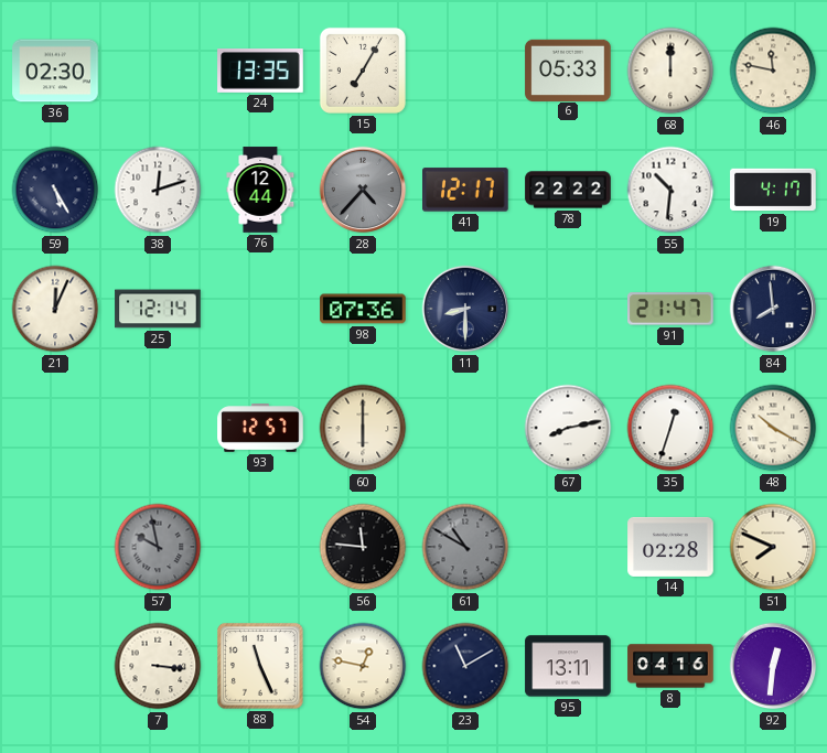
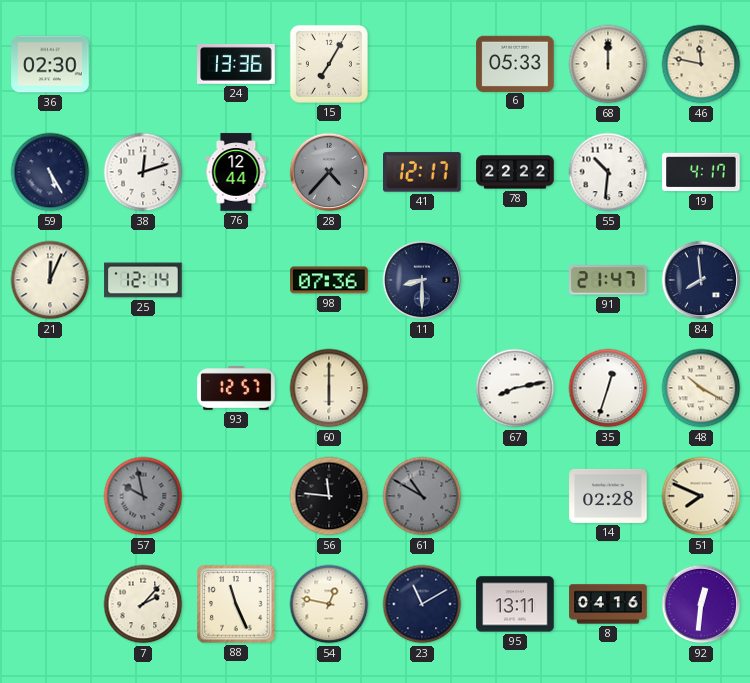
24: 13:35 -> 13:36
7: 3:16 -> 2:07
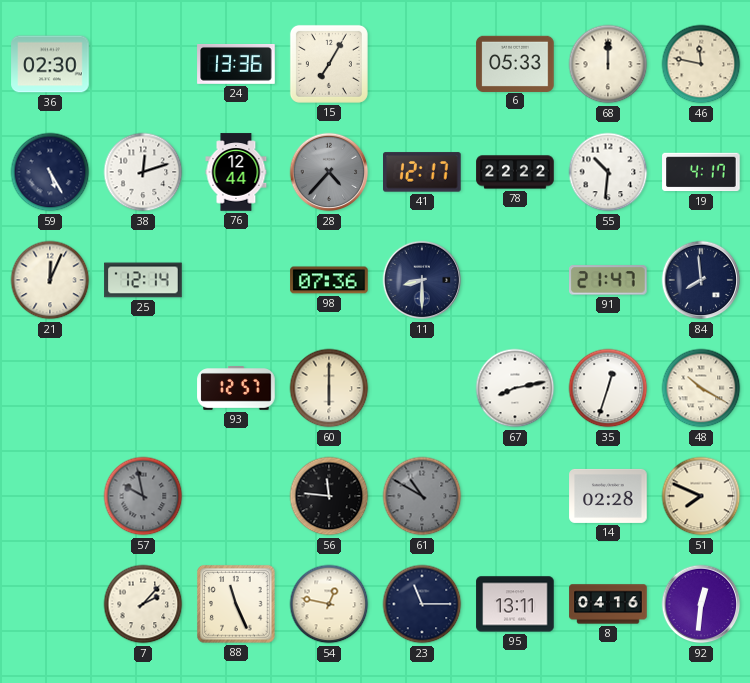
23: 11:10 -> 11:15
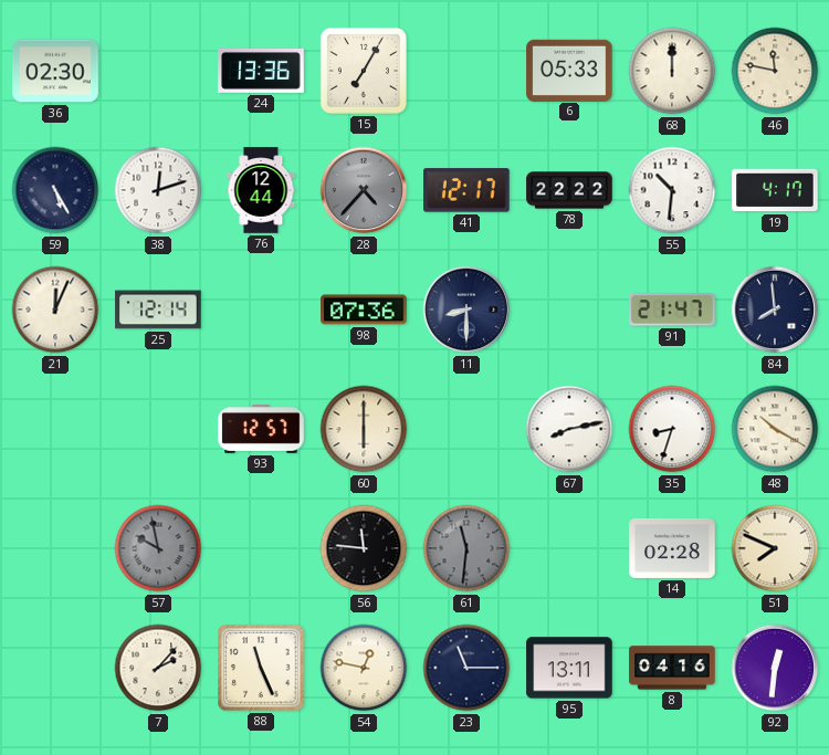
35: 12:33 -> 8:33
61: 10:50 -> 11:31
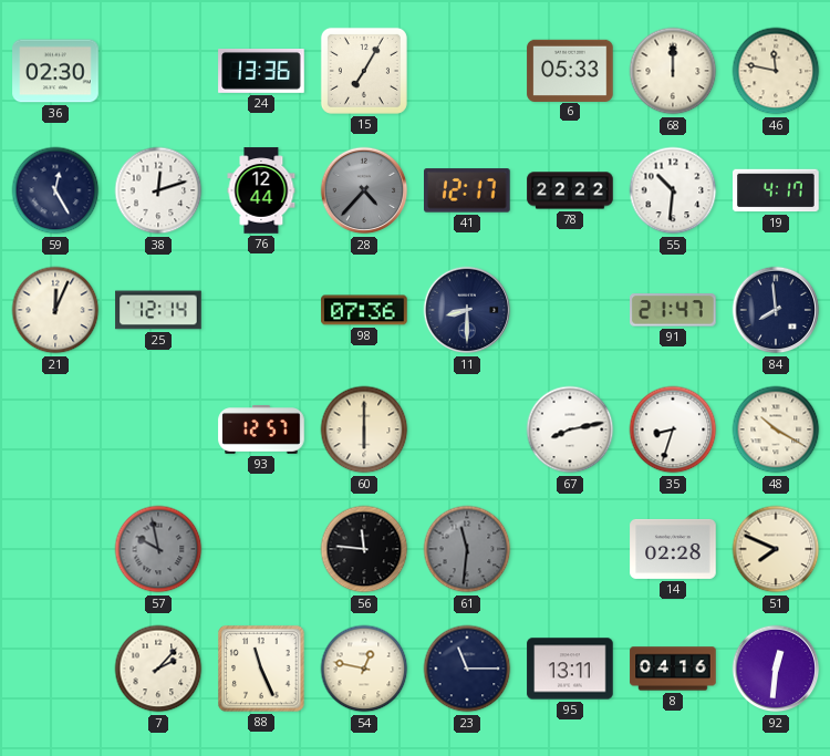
59: 5:25 -> 12:25
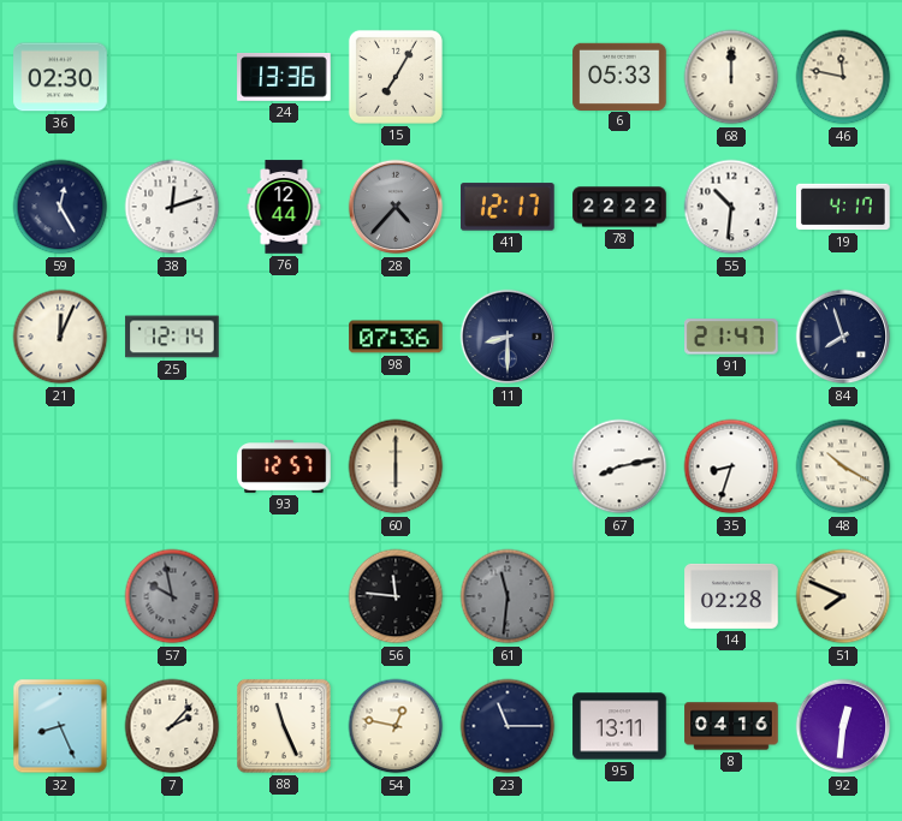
84: 7:59 -> 7:57
32: none -> 8:26
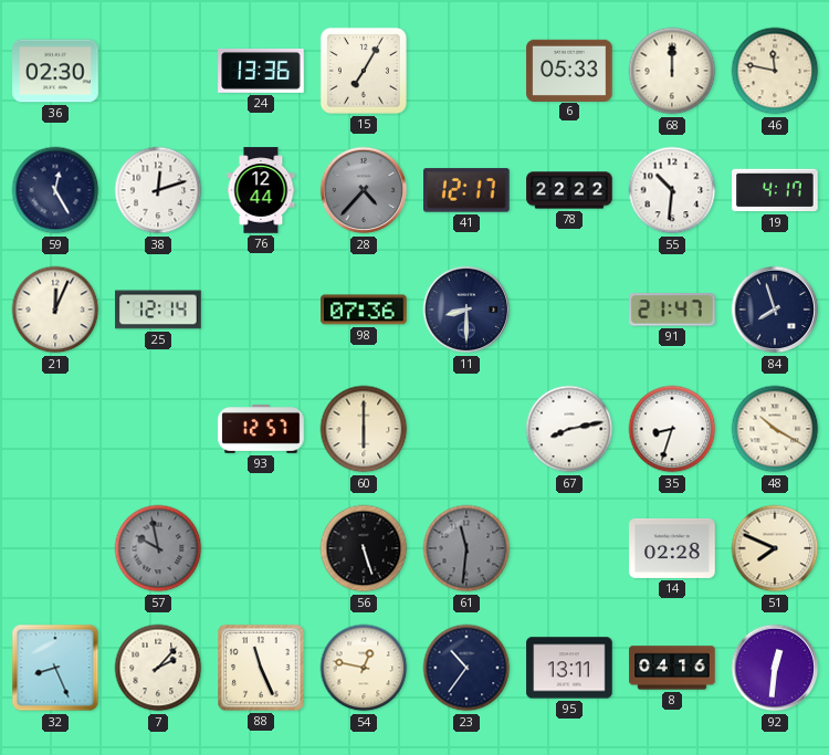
56: 11:46 -> 5:27
23: 11:15 -> 10:36
